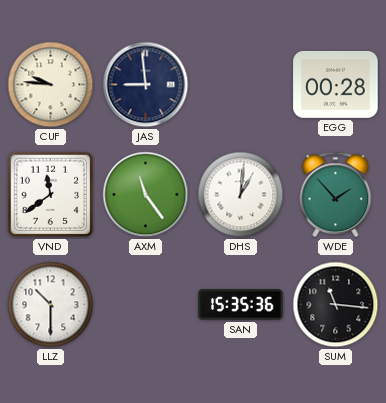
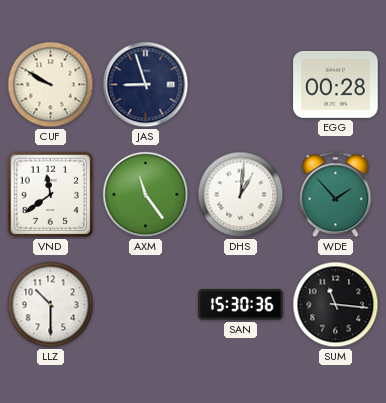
CUF: 9:46 -> 9:50
JAS: 8:59 -> 8:57
SAN: 15:35 -> 15:30
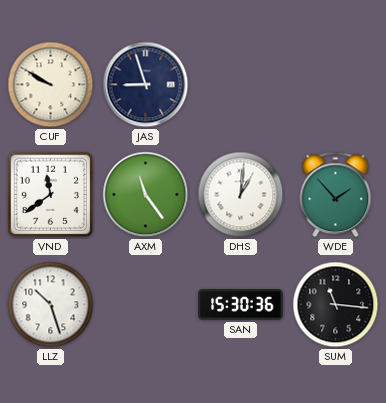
EGG: 00:28 -> none
LLZ: 10:30 -> 10:27
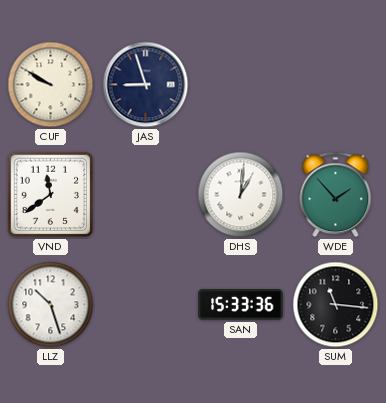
AXM: 11:24 -> none
SAN: 15:30 -> 15:33
